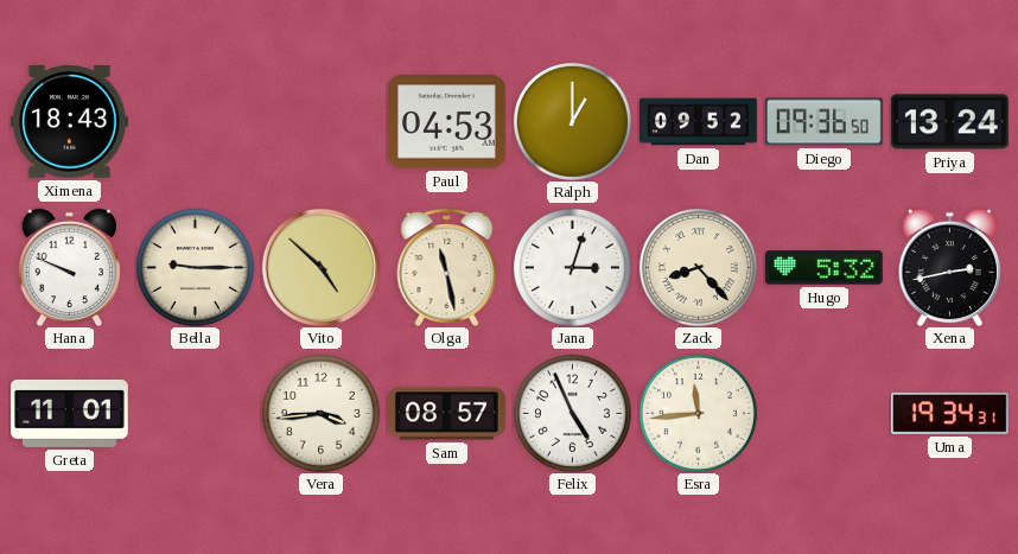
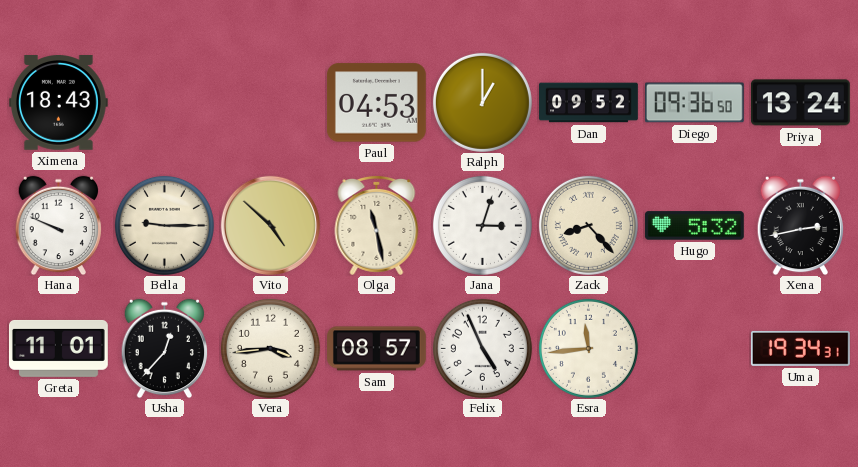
Usha: none -> 12:37
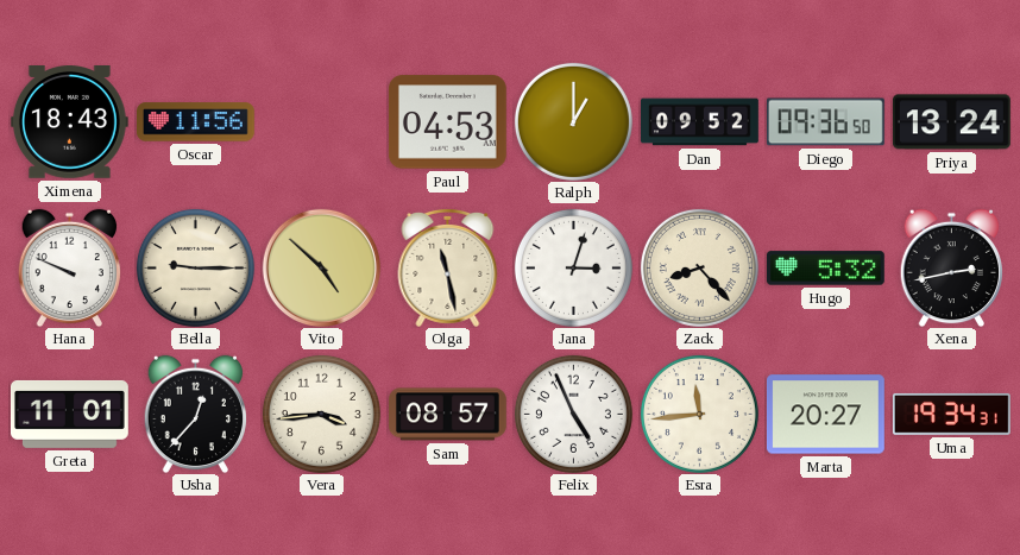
Oscar: none -> 11:56
Marta: none -> 20:27
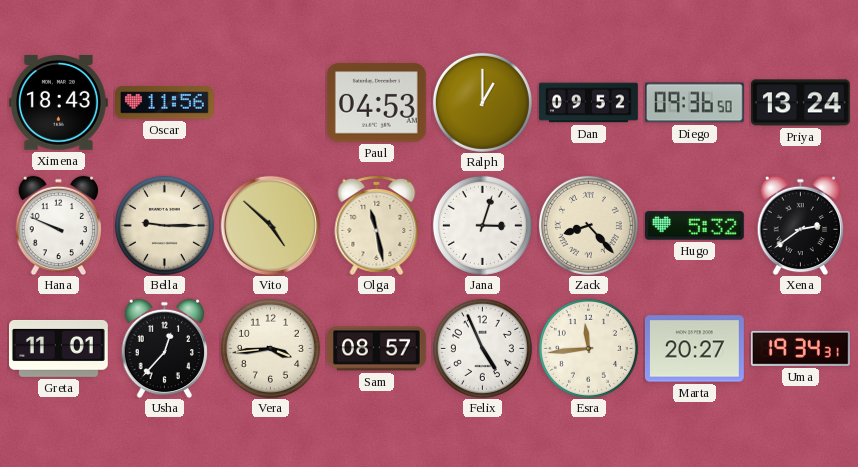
Xena: 2:43 -> 2:39
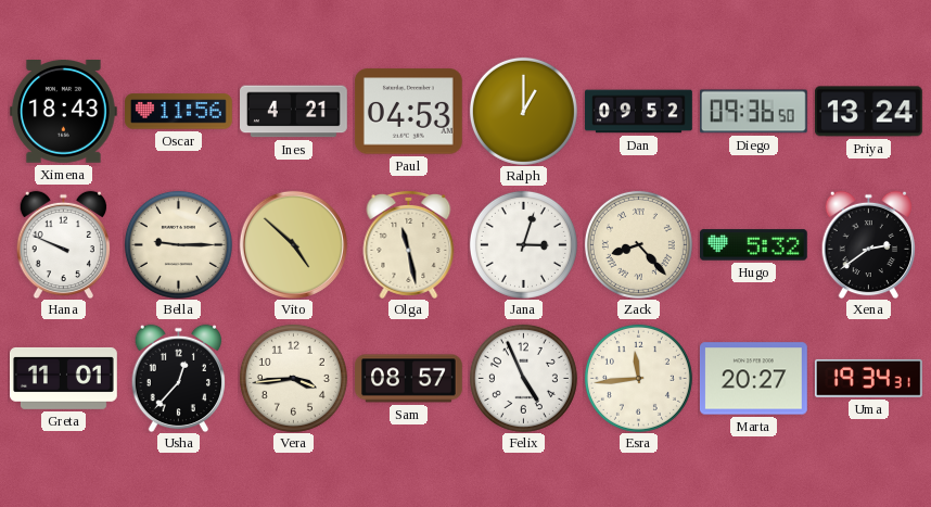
Ines: none -> 4:21
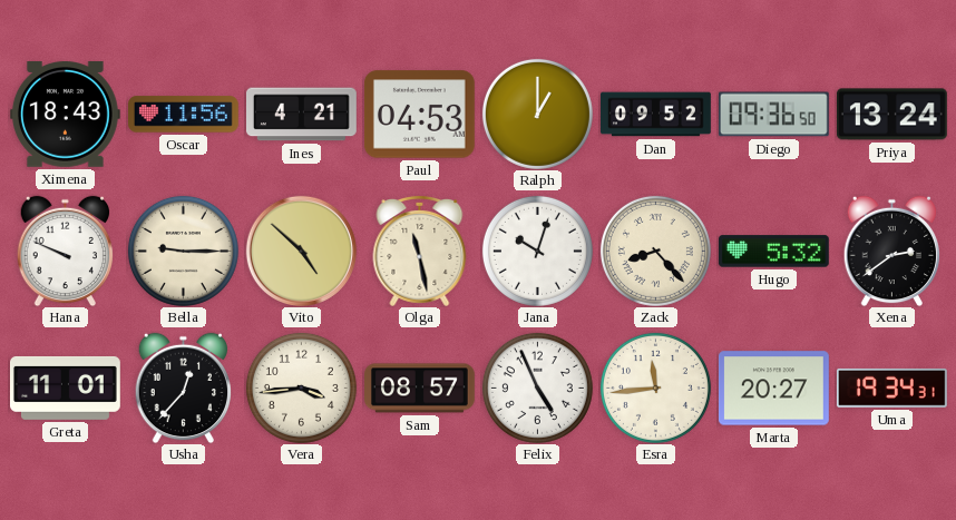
Jana: 3:03 -> 10:03
